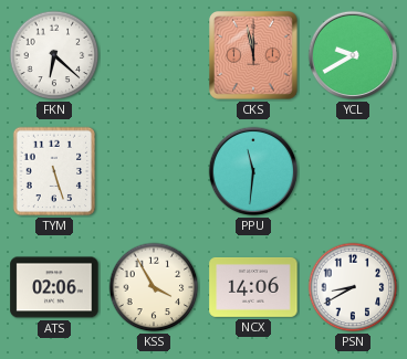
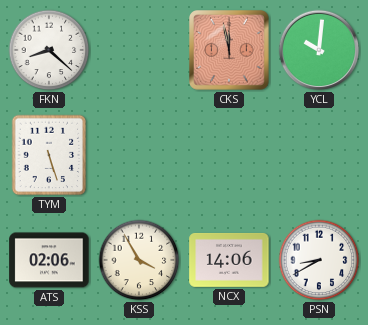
FKN: 6:22 -> 8:22
YCL: 9:40 -> 10:01
PPU: 11:31 -> none
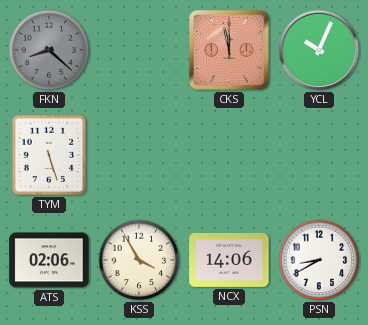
FKN dial: white -> grey
YCL: 10:01 -> 10:04
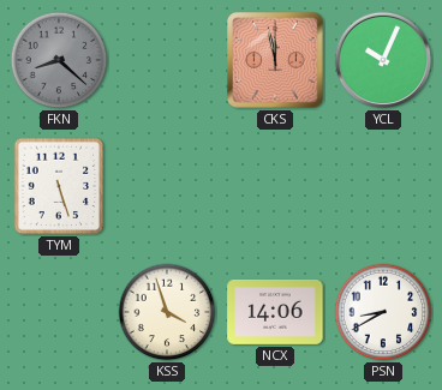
ATS: 02:06 -> none
KSS: 3:55 -> 3:57
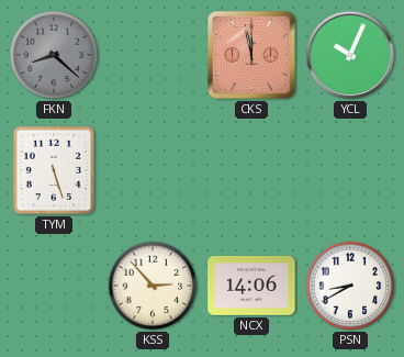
KSS: 3:57 -> 2:53
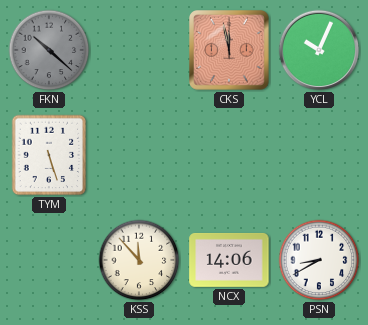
FKN: 8:22 -> 10:22
KSS: 2:53 -> 11:53
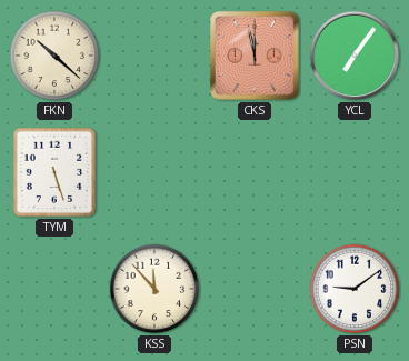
FKN dial: grey -> cream
YCL: 10:04 -> 7:06
NCX: 14:06 -> none
PSN: 8:40 -> 9:09
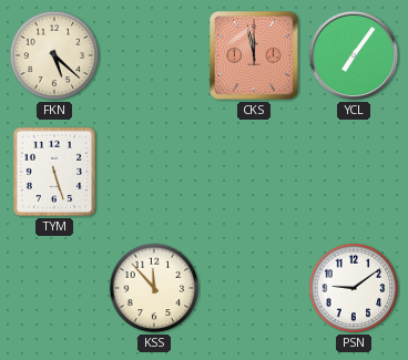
FKN: 10:22 -> 5:22
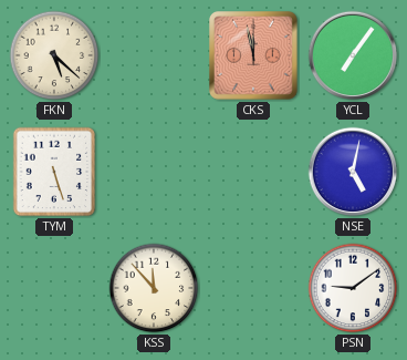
NSE: none -> 5:02
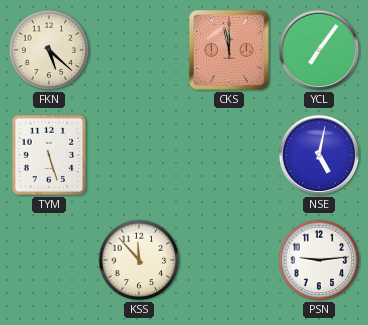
PSN: 9:09 -> 9:14
